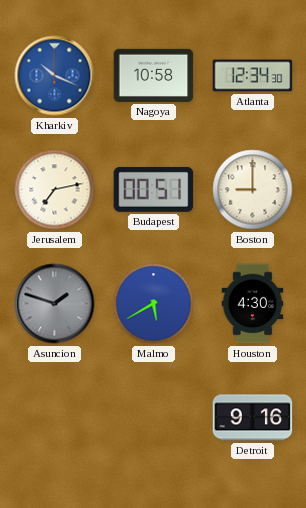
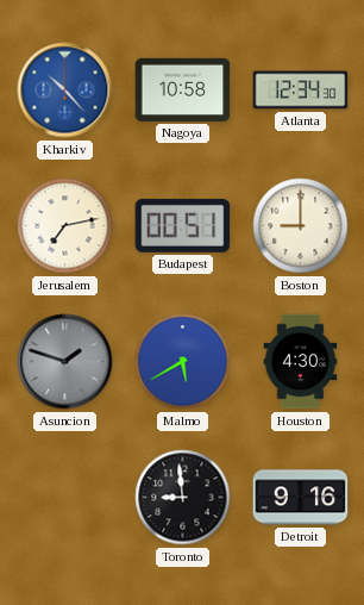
Kharkiv: 10:19 -> 10:23
Toronto: none -> 8:59
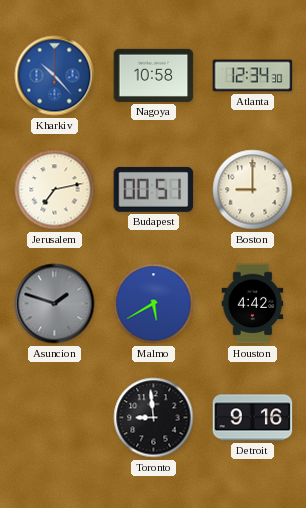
Houston: 4:30 -> 4:42
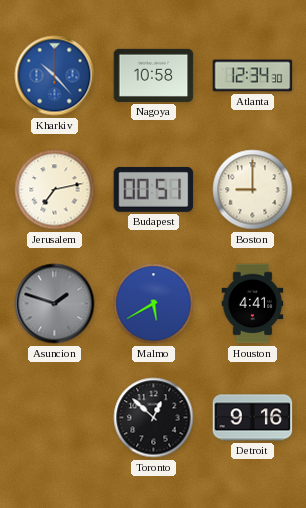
Houston: 4:42 -> 4:41
Toronto: 8:59 -> 12:52
